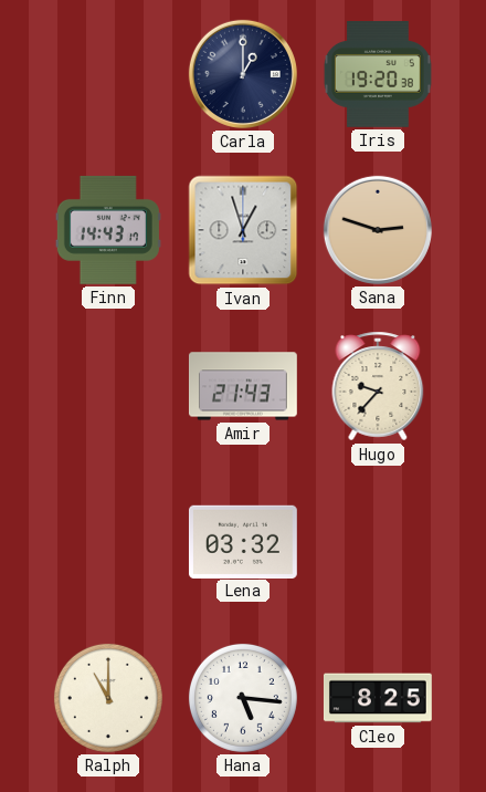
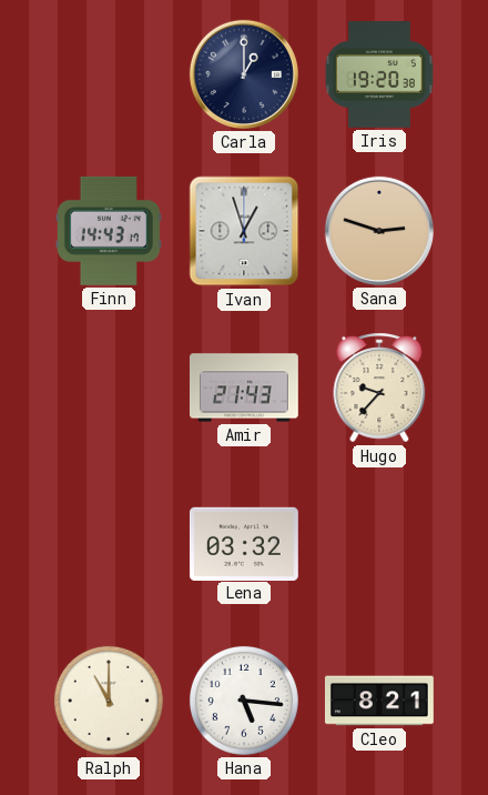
Cleo: 8:25 -> 8:21
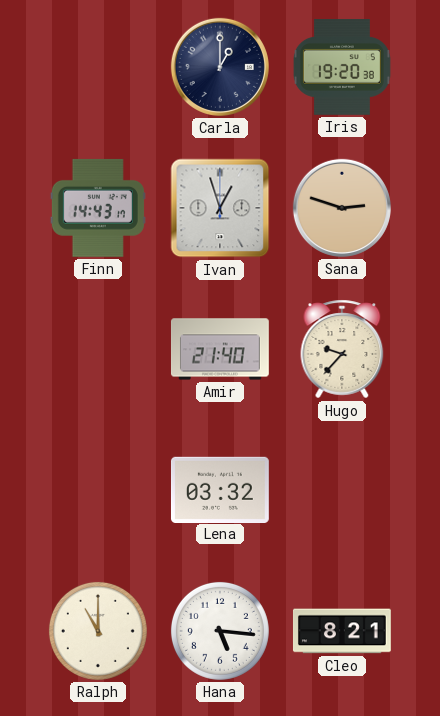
Amir: 21:43 -> 21:40
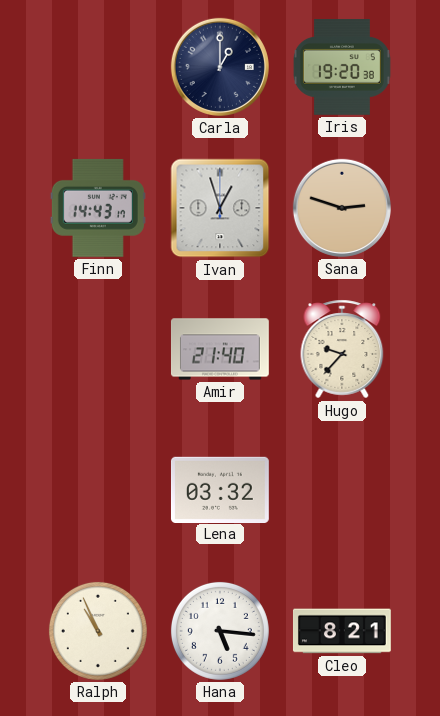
Ralph: 11:00 -> 10:56
